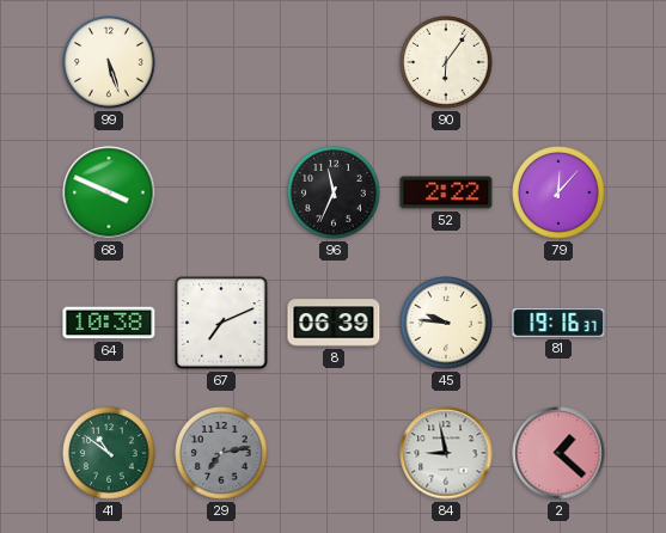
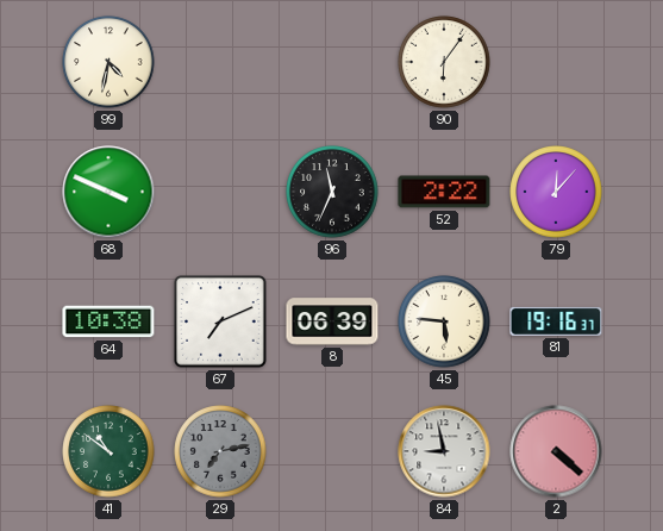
99: 5:27 -> 4:32
45: 9:46 -> 5:46
2: 1:22 -> 4:22
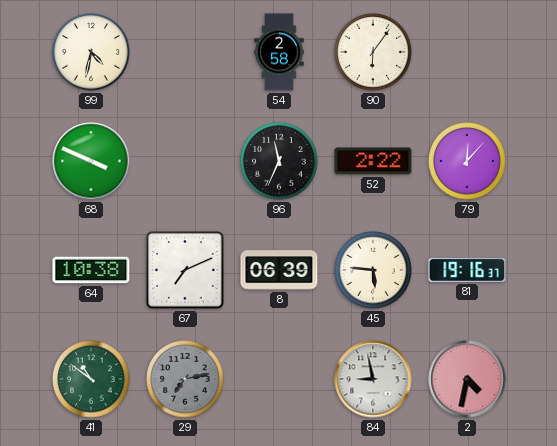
54: none -> 2:58
2: 4:22 -> 4:32
